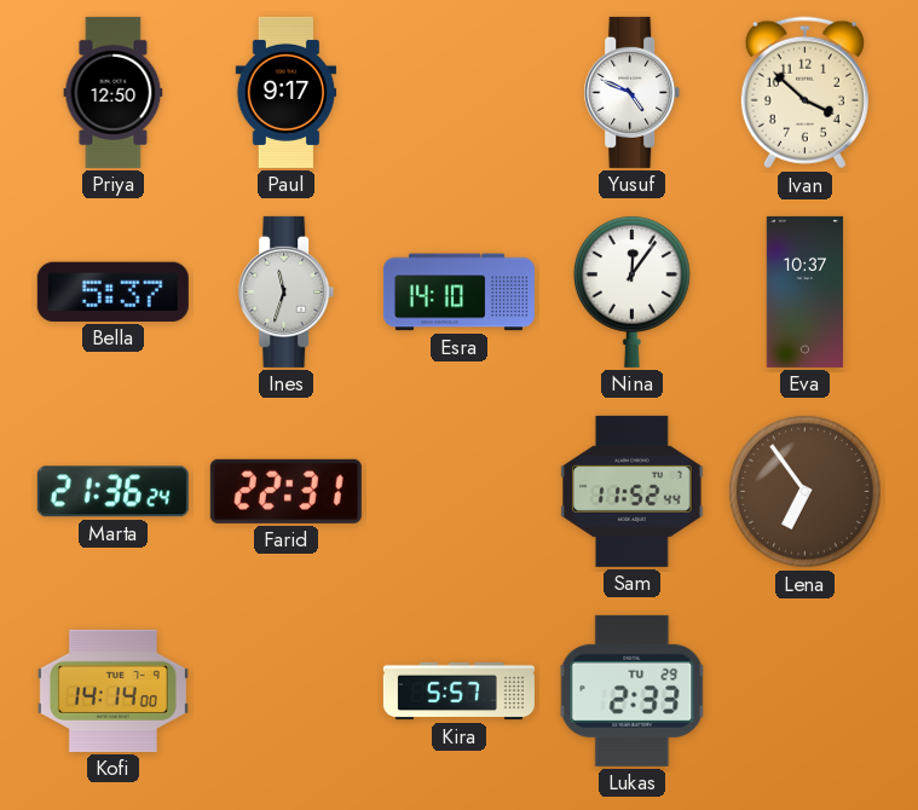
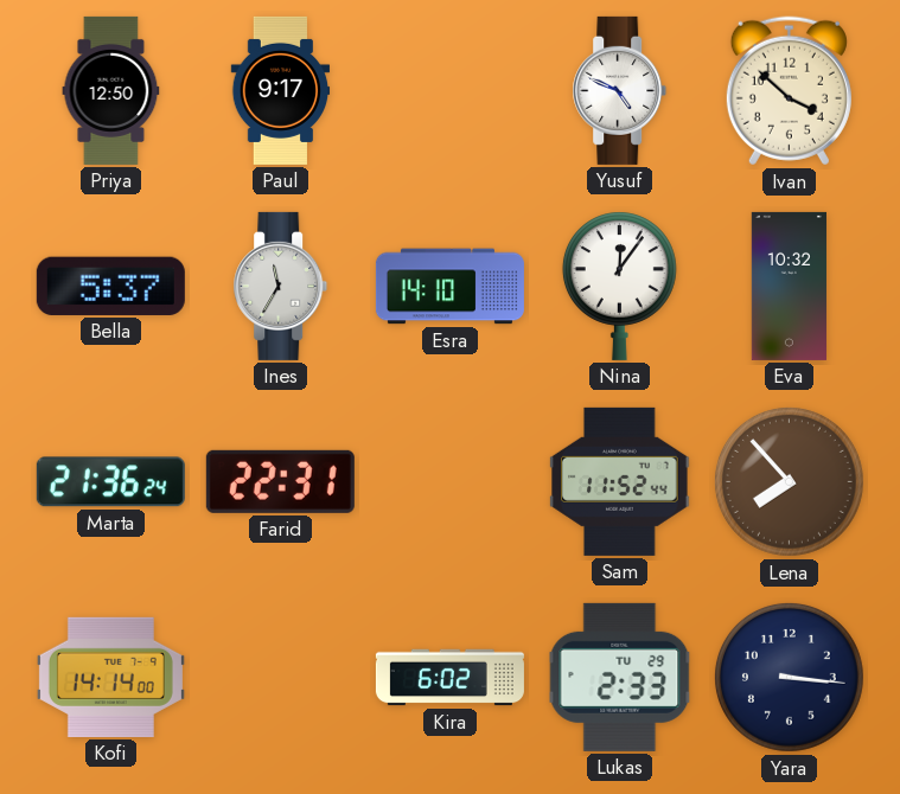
Ines: 11:33 -> 11:35
Eva: 10:37 -> 10:32
Lena: 6:54 -> 7:53
Kira: 5:57 -> 6:02
Yara: none -> 3:16
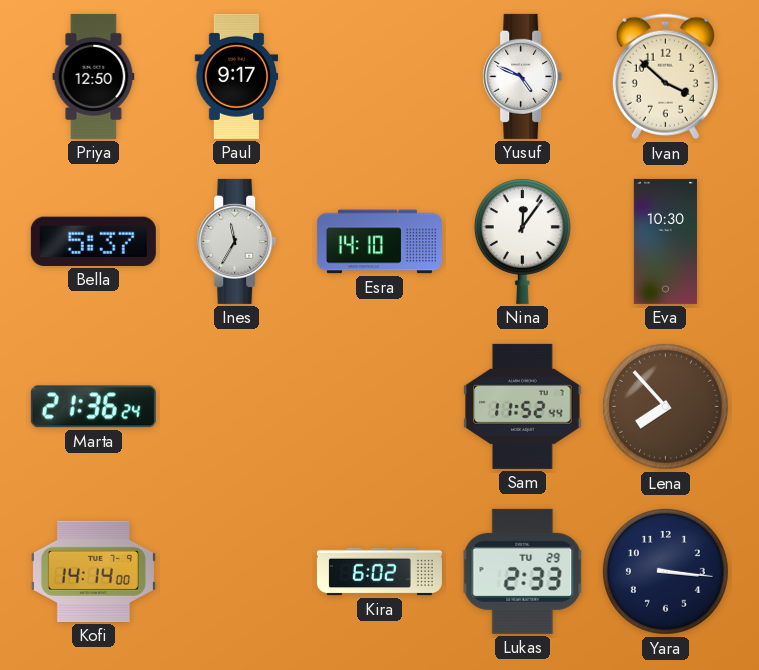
Eva: 10:32 -> 10:30
Farid: 22:31 -> none
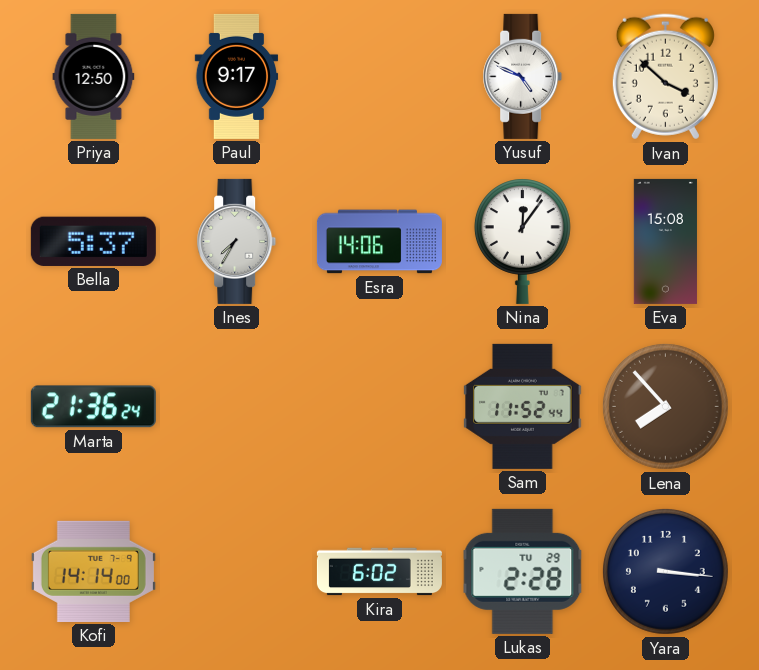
Ines: 11:35 -> 7:35
Esra: 14:10 -> 14:06
Eva: 10:30 -> 15:08
Lukas: 2:33 -> 2:28
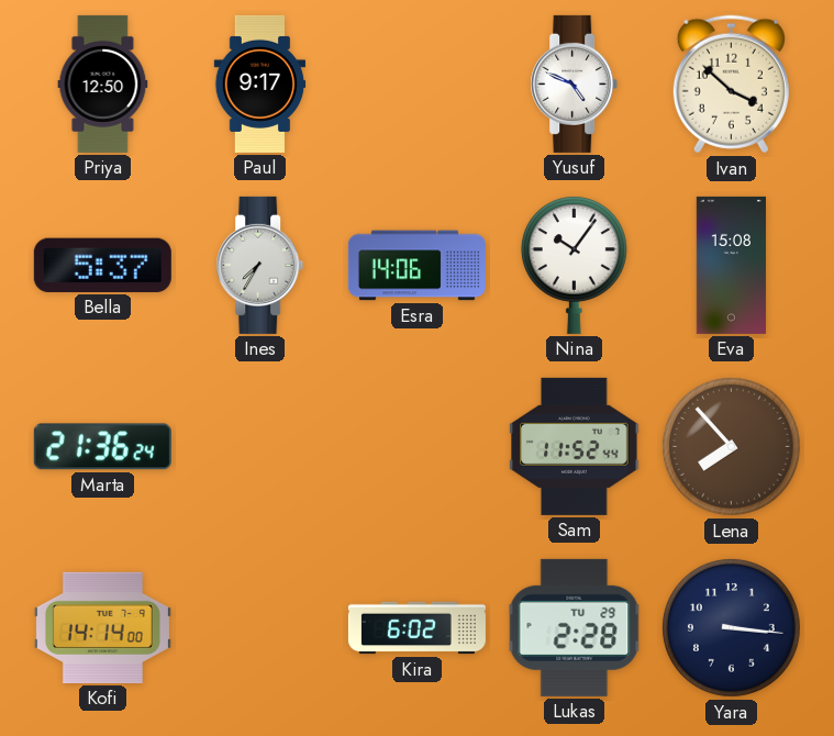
Nina: 12:06 -> 10:06
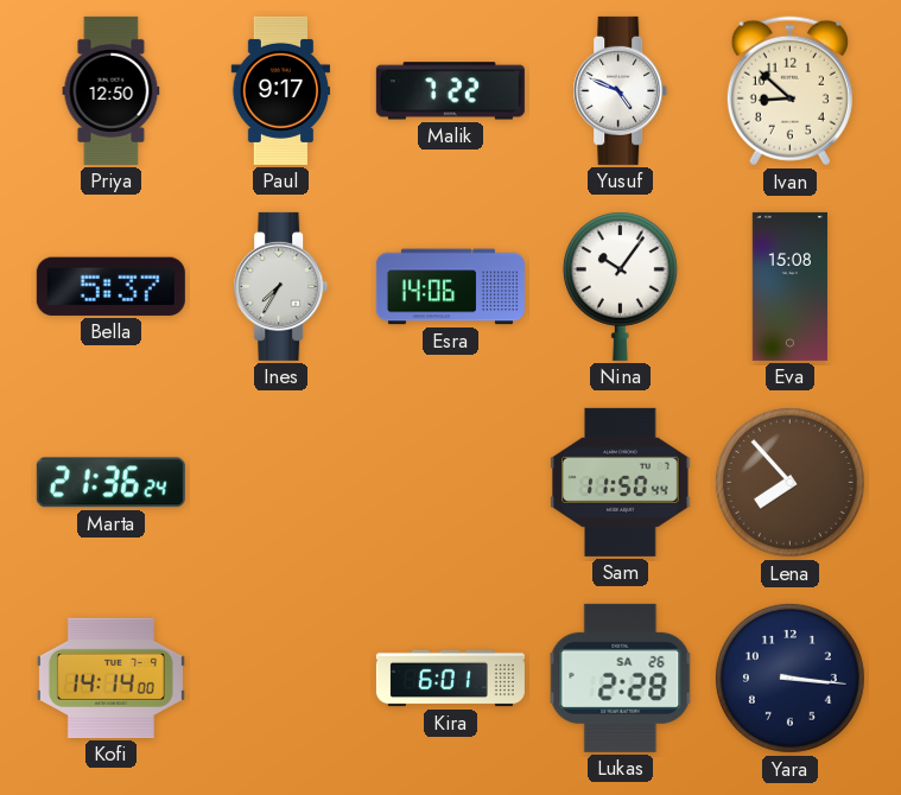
Malik: none -> 7:22
Ivan: 3:52 -> 8:52
Sam: 11:52 -> 11:50
Kira: 6:02 -> 6:01
Lukas date: TU 29 -> SA 26
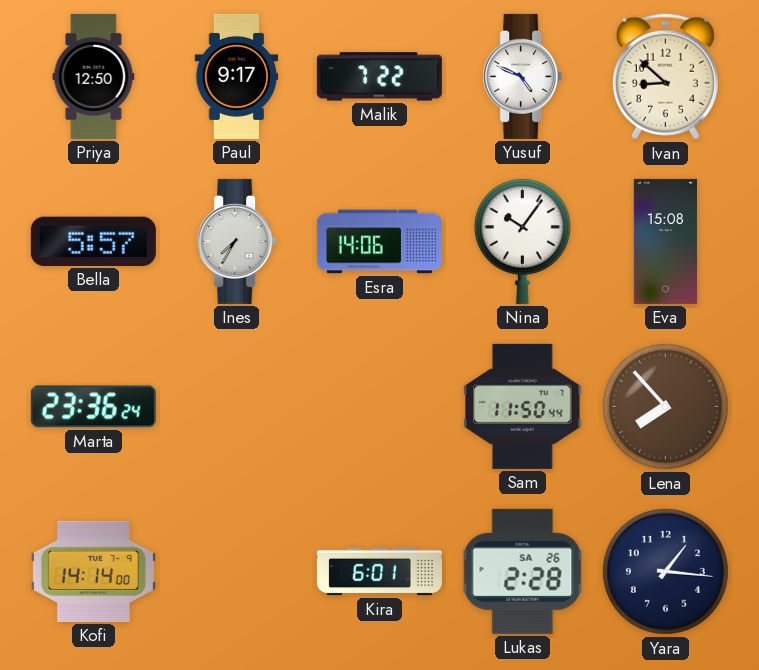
Bella: 5:37 -> 5:57
Marta: 21:36 -> 23:36
Yara: 3:16 -> 1:16
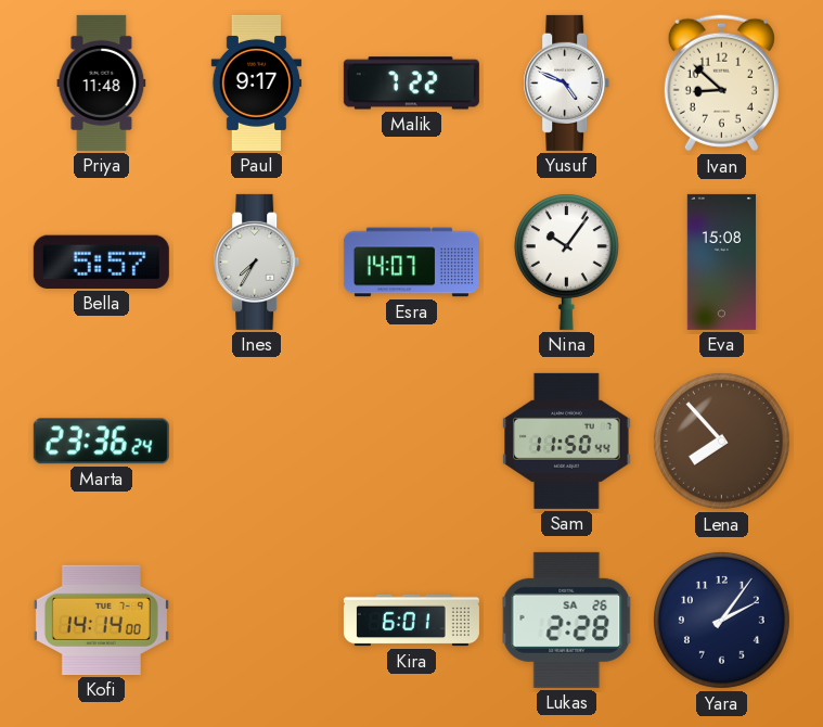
Priya: 12:50 -> 11:48
Esra: 14:06 -> 14:07
Yara: 1:16 -> 2:06
